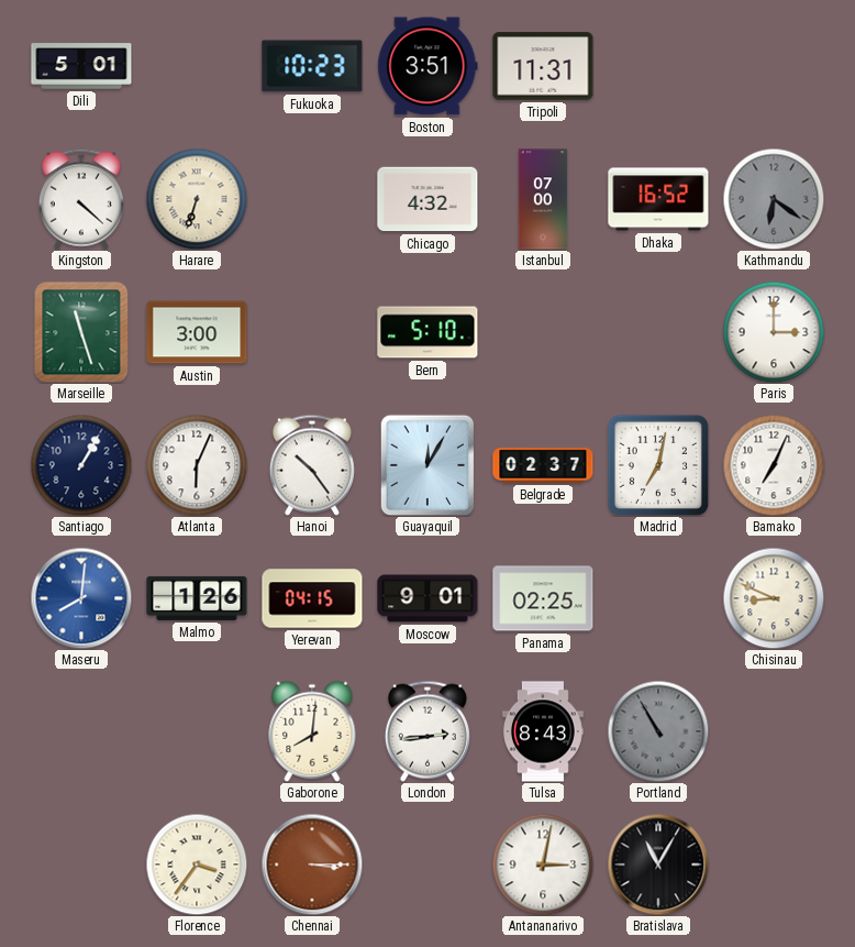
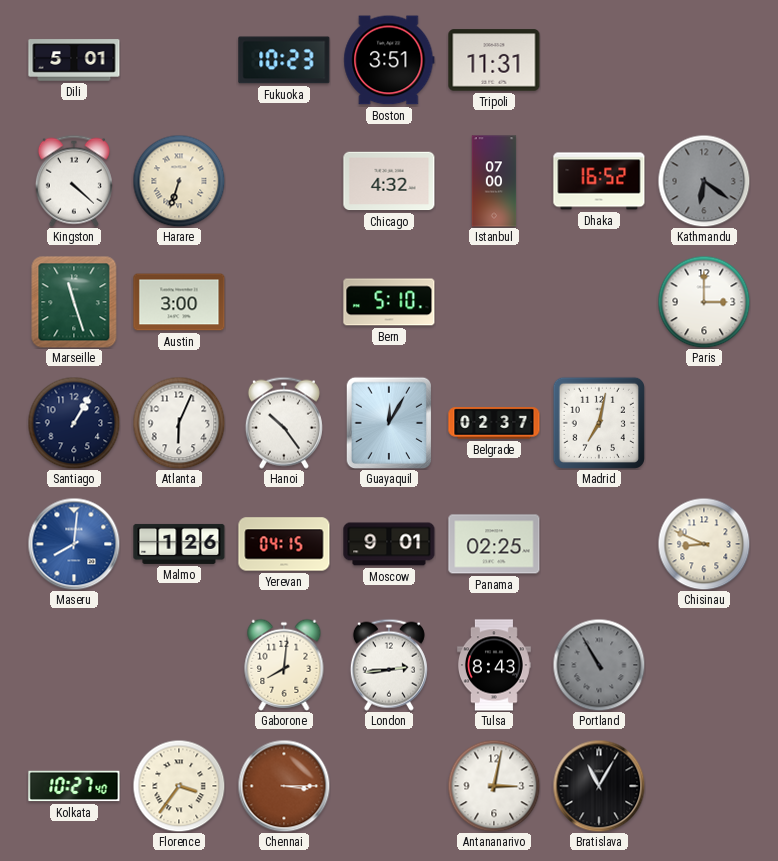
Bamako: 7:04 -> none
Kolkata: none -> 10:27
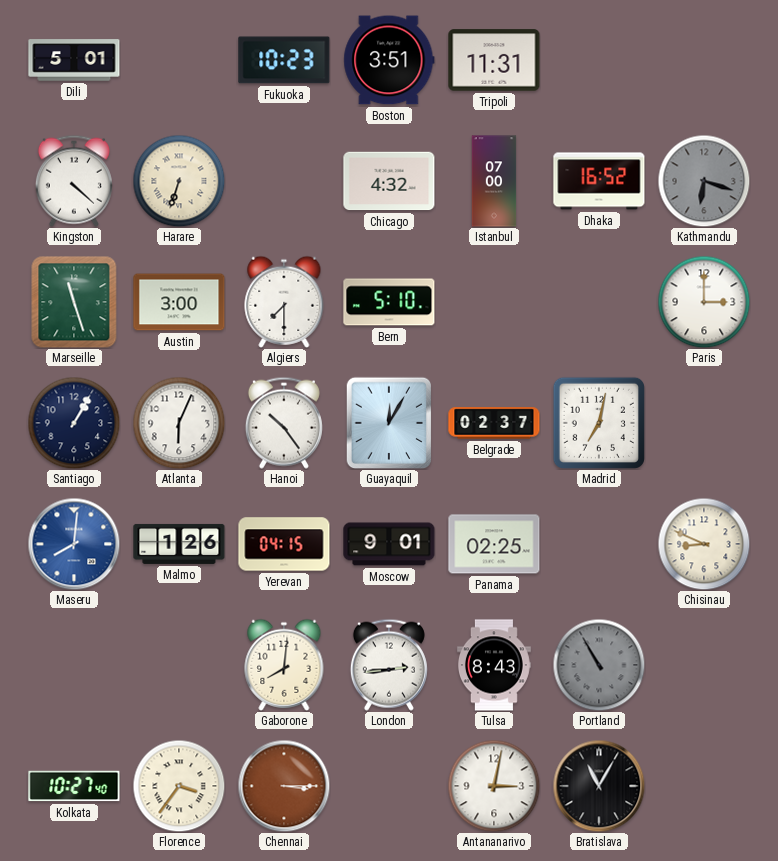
Kathmandu: 6:21 -> 6:18
Algiers: none -> 7:30
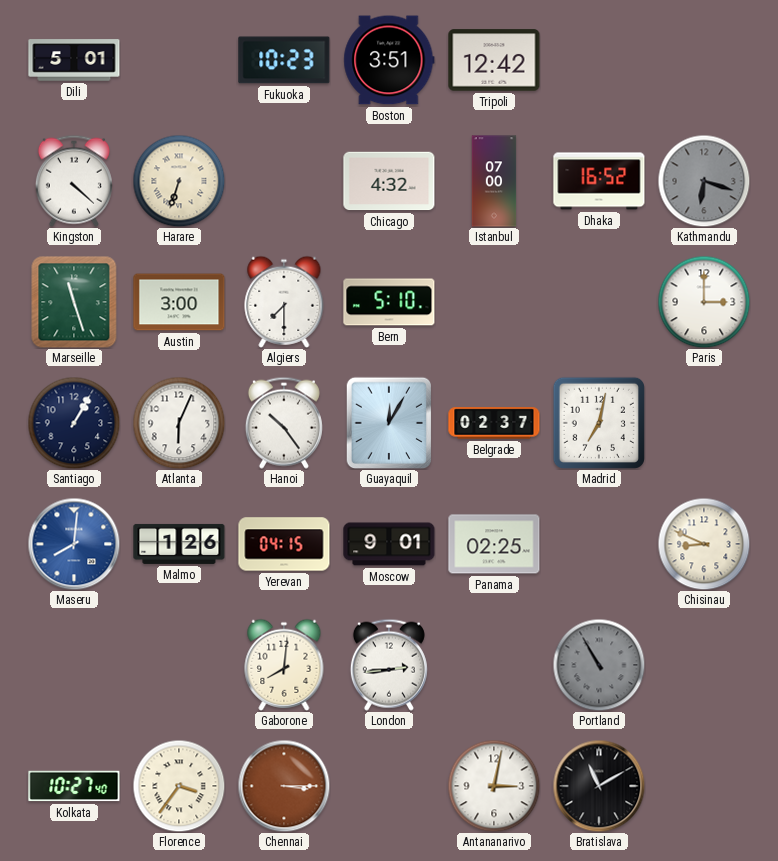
Tripoli: 11:31 -> 12:42
Tulsa: 8:43 -> none
Bratislava: 11:05 -> 11:10
